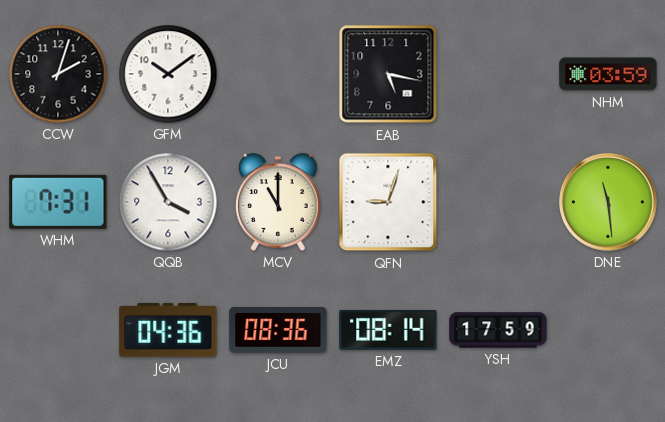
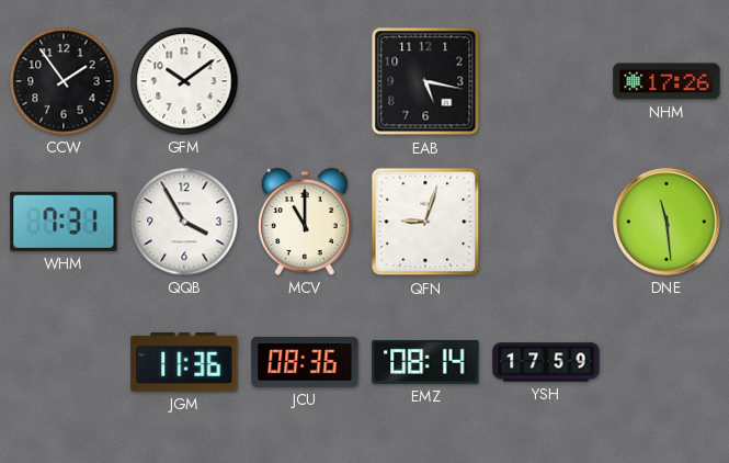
CCW: 2:03 -> 1:54
NHM: 03:59 -> 17:26
JGM: 04:36 -> 11:36
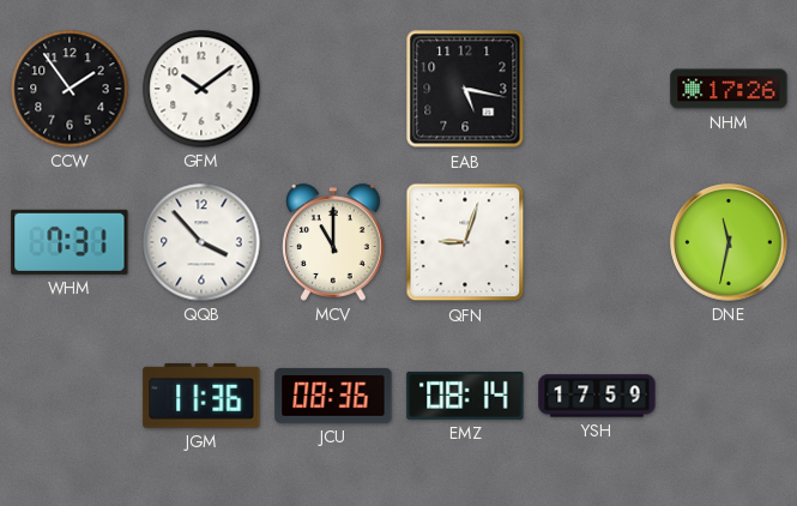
QQB: 3:55 -> 3:53
DNE: 11:29 -> 11:32
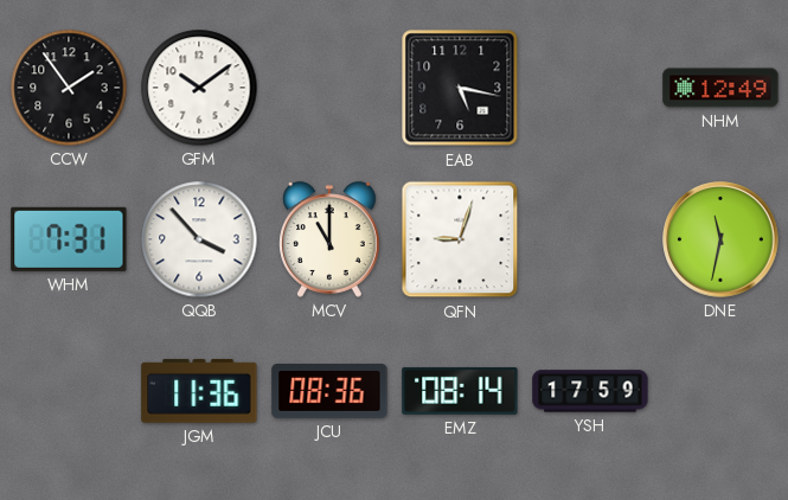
NHM: 17:26 -> 12:49
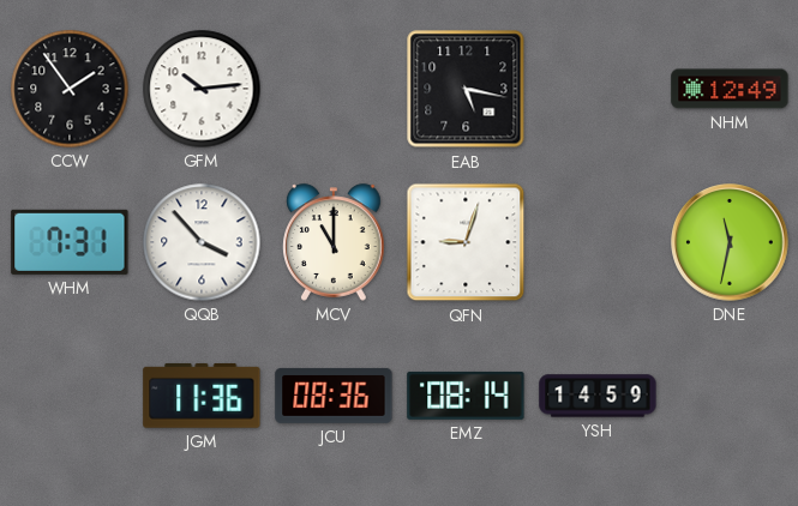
GFM: 10:09 -> 10:14
YSH: 17:59 -> 14:59
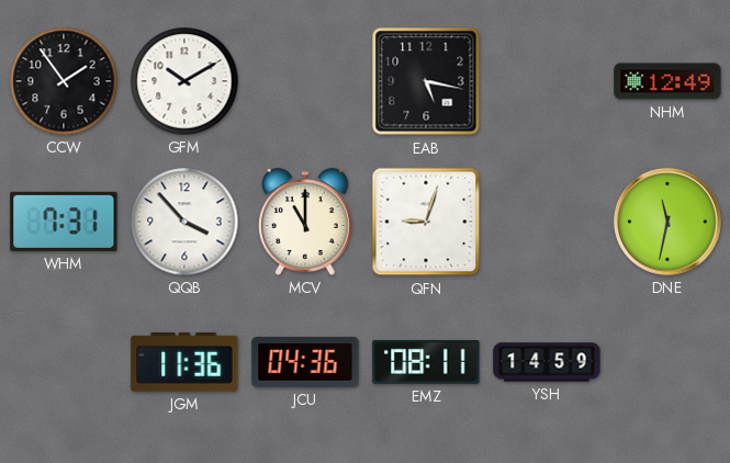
GFM: 10:14 -> 10:10
JCU: 08:36 -> 04:36
EMZ: 08:14 -> 08:11
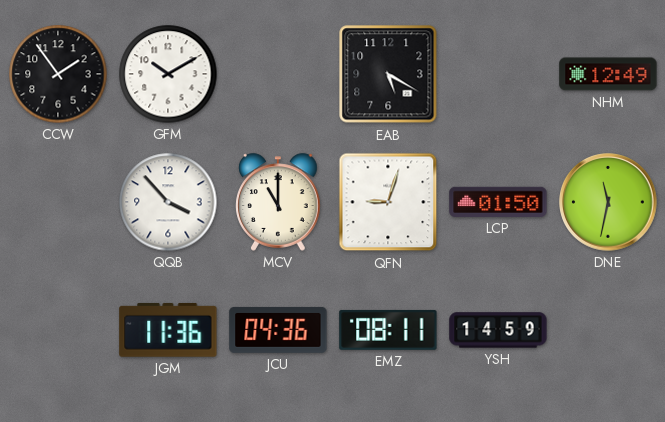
EAB: 5:17 -> 5:20
WHM: 7:31 -> none
LCP: none -> 01:50
